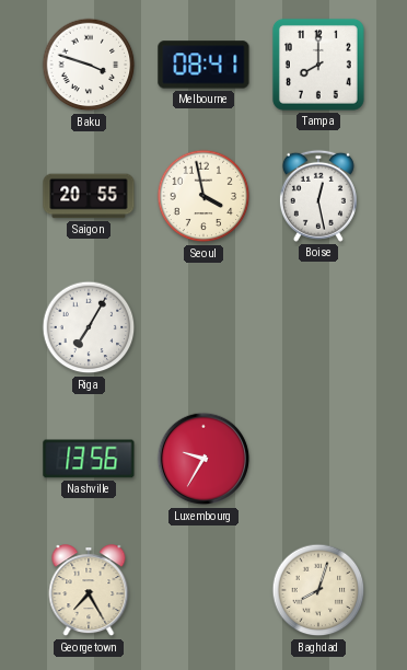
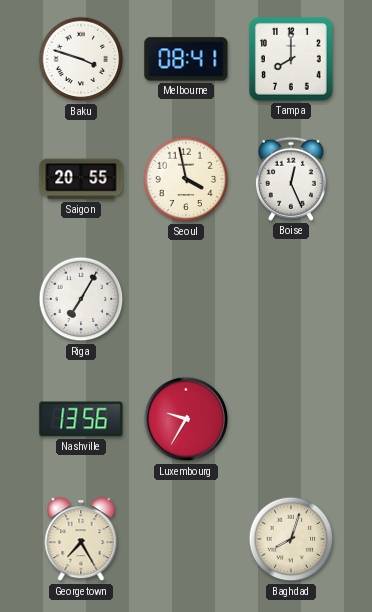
Boise: 12:28 -> 12:26
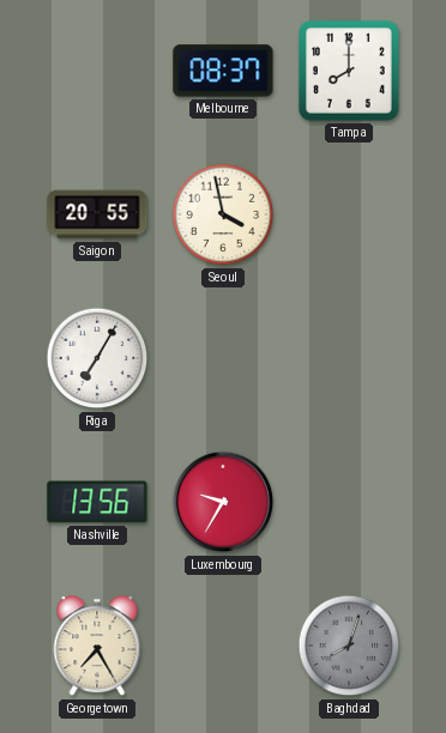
Baku: 3:48 -> none
Melbourne: 08:41 -> 08:37
Boise: 12:26 -> none
Baghdad dial: cream -> grey
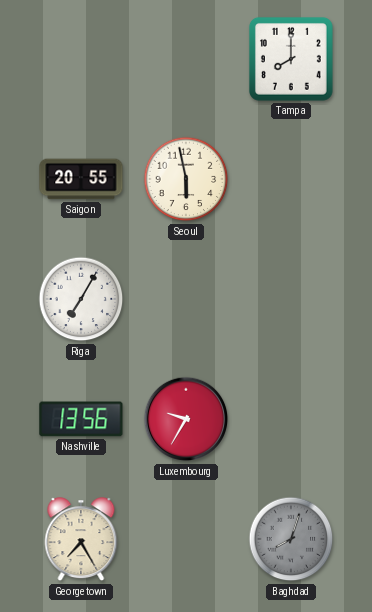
Melbourne: 08:37 -> none
Seoul: 3:58 -> 5:58
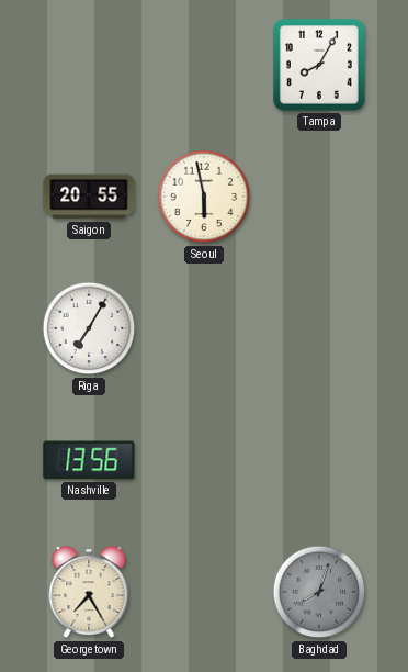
Tampa: 8:00 -> 8:05
Luxembourg: 9:35 -> none
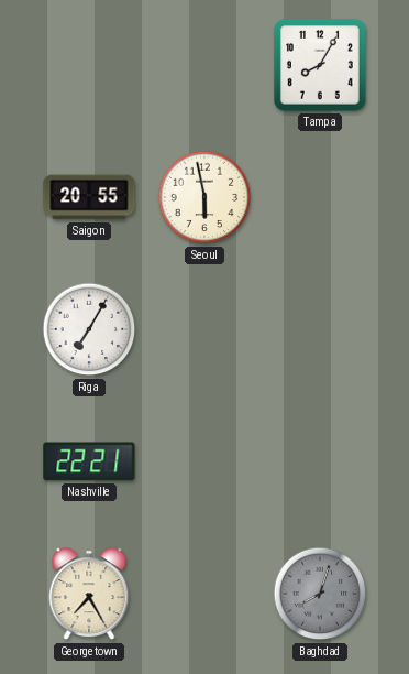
Nashville: 13:56 -> 22:21
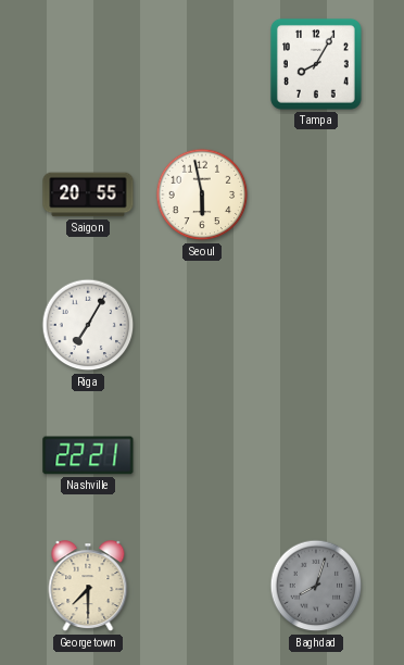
Georgetown: 7:25 -> 7:30
